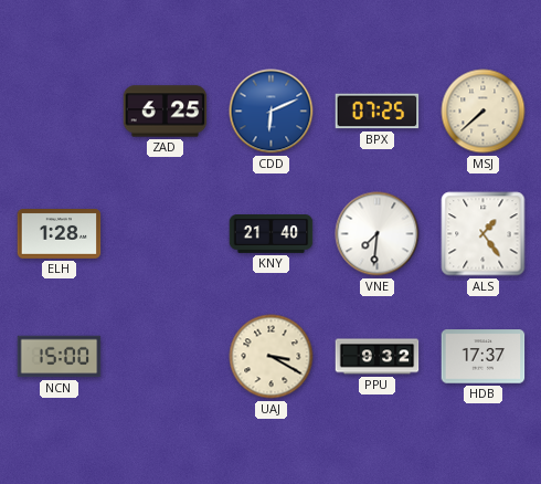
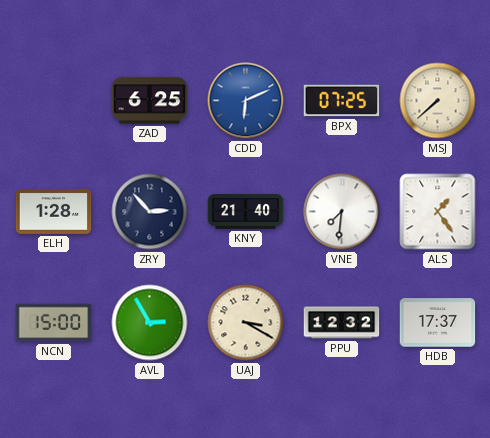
ZRY: none -> 2:53
AVL: none -> 2:55
PPU: 9:32 -> 12:32
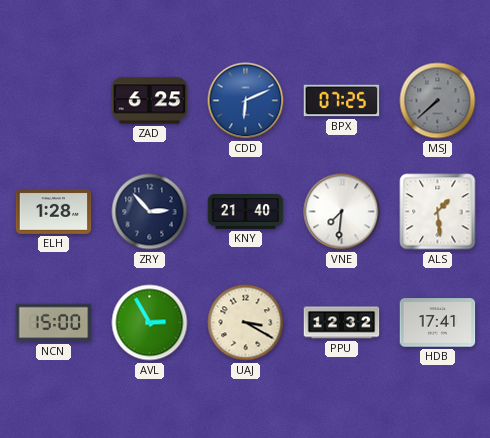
MSJ dial: cream -> grey
ALS: 1:24 -> 1:29
HDB: 17:37 -> 17:41
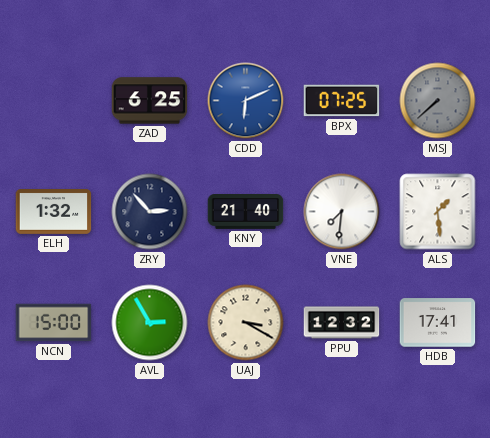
ELH: 1:28 -> 1:32
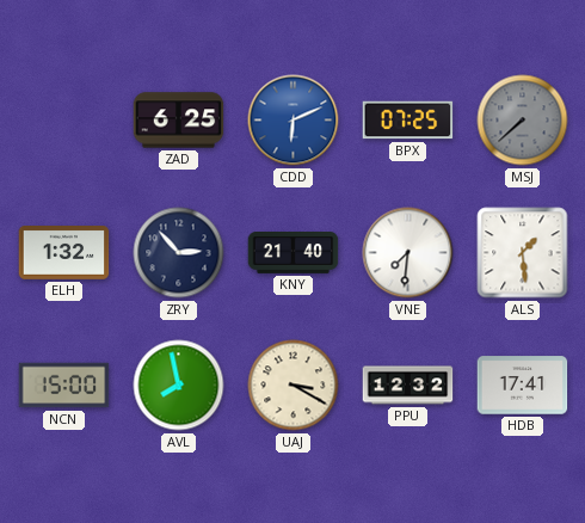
AVL: 2:55 -> 7:58
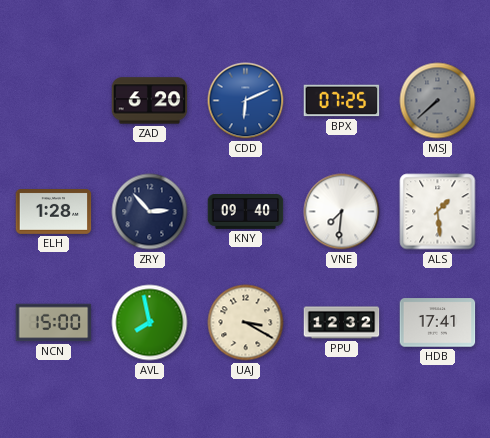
ZAD: 6:25 -> 6:20
ELH: 1:32 -> 1:28
KNY: 21:40 -> 09:40
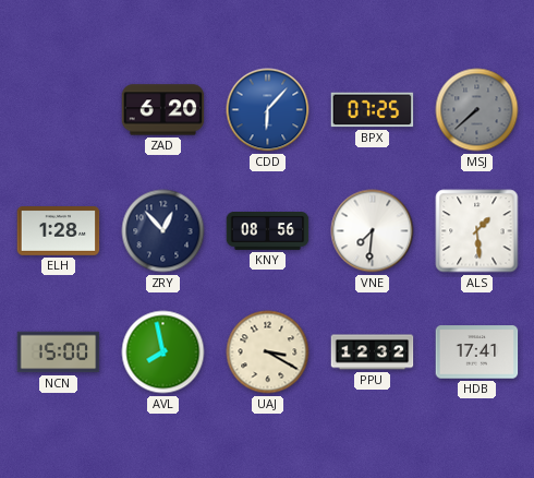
CDD: 6:11 -> 6:07
ZRY: 2:53 -> 12:53
KNY: 09:40 -> 08:56
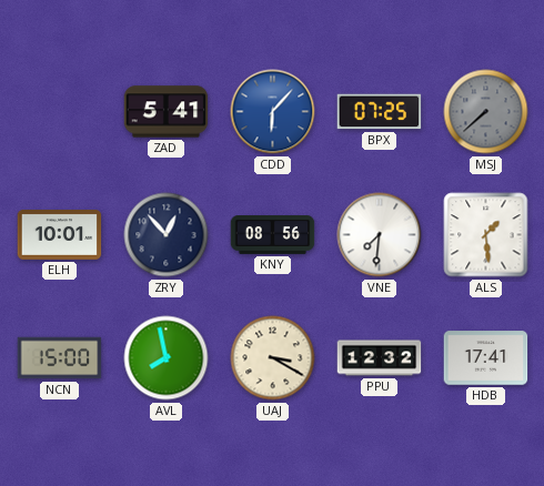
ZAD: 6:20 -> 5:41
ELH: 1:28 -> 10:01
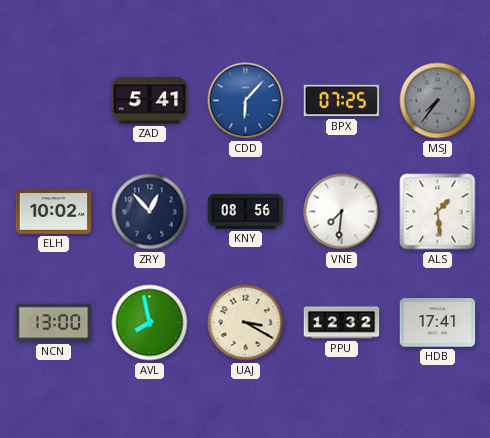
MSJ: 7:38 -> 7:36
ELH: 10:01 -> 10:02
NCN: 15:00 -> 13:00
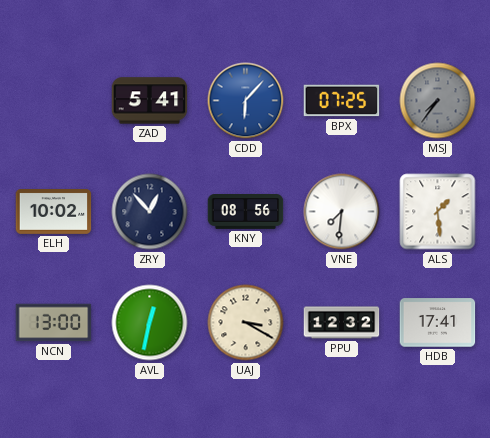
AVL: 7:58 -> 12:32
